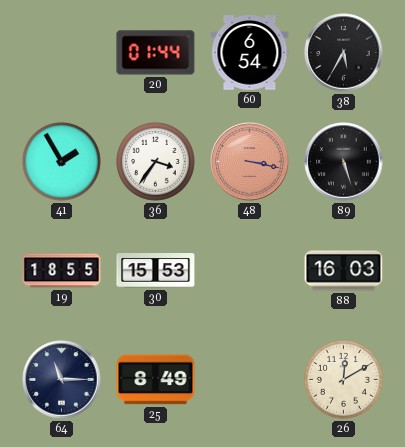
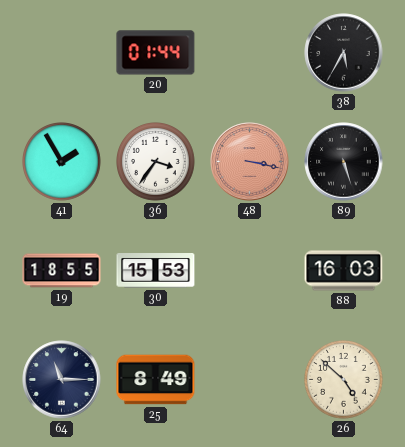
60: 6:54 -> none
26: 12:10 -> 4:52
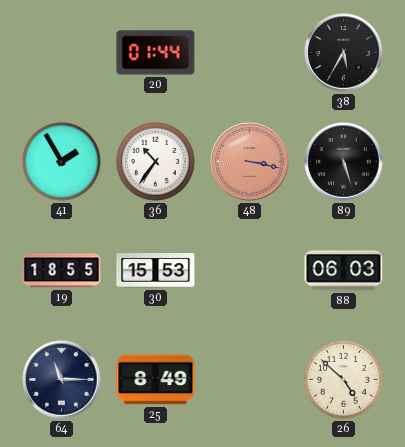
36: 3:36 -> 10:36
88: 16:03 -> 06:03
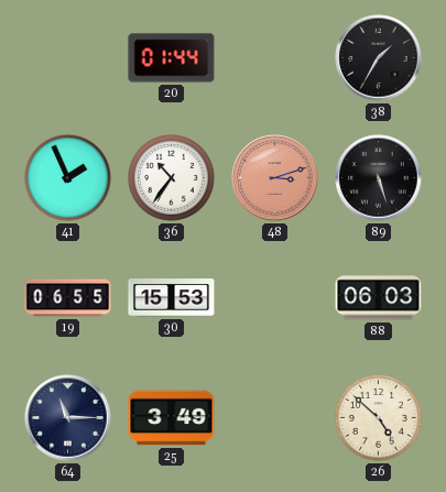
38: 5:35 -> 1:35
41: 1:55 -> 1:56
48: 3:17 -> 3:12
19: 18:55 -> 06:55
25: 8:49 -> 3:49
